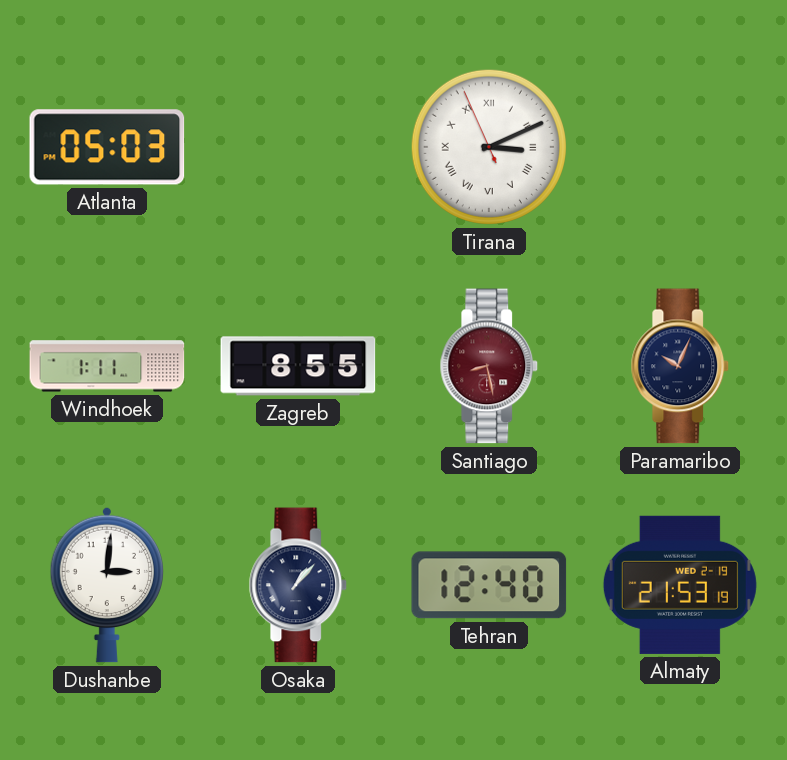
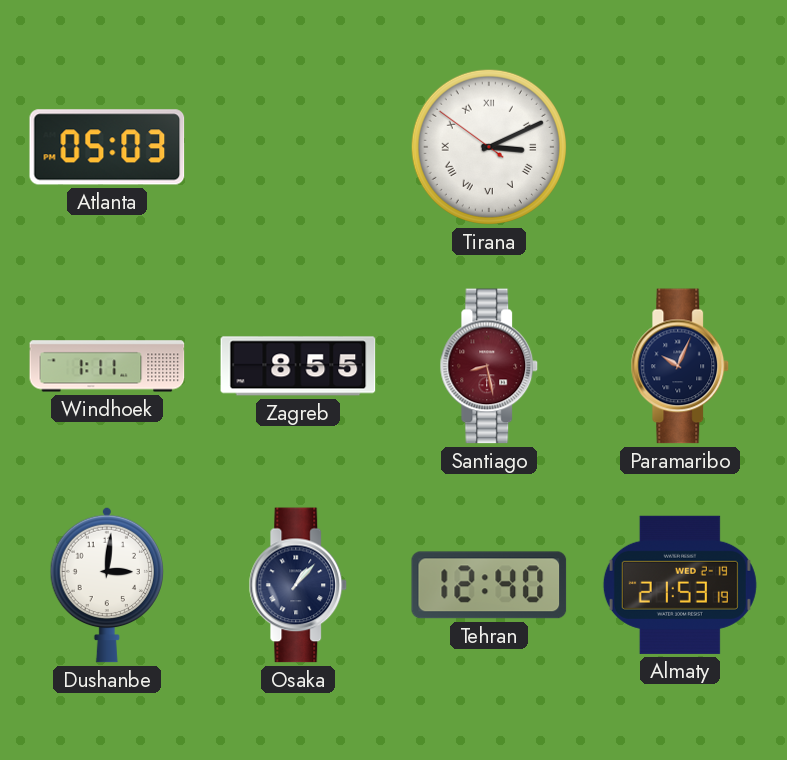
Tirana: 3:10:56 -> 3:10:51
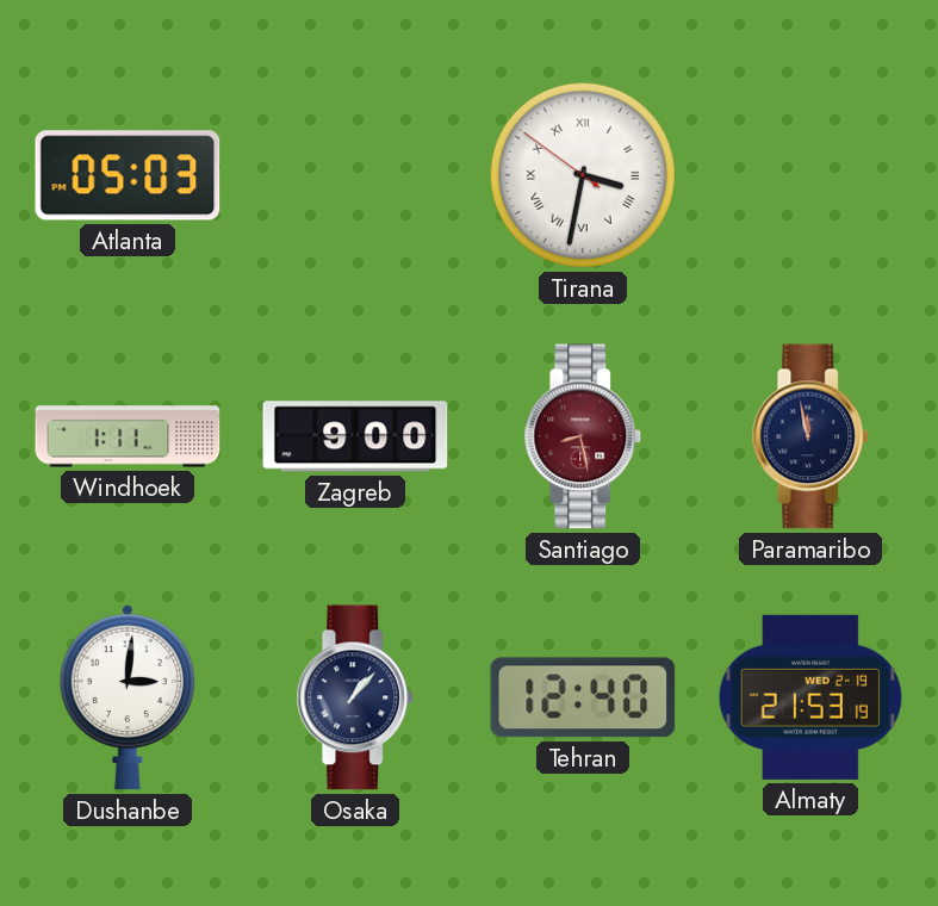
Tirana: 3:10 -> 3:31
Zagreb: 8:55 -> 9:00
Paramaribo: 10:04 -> 11:58
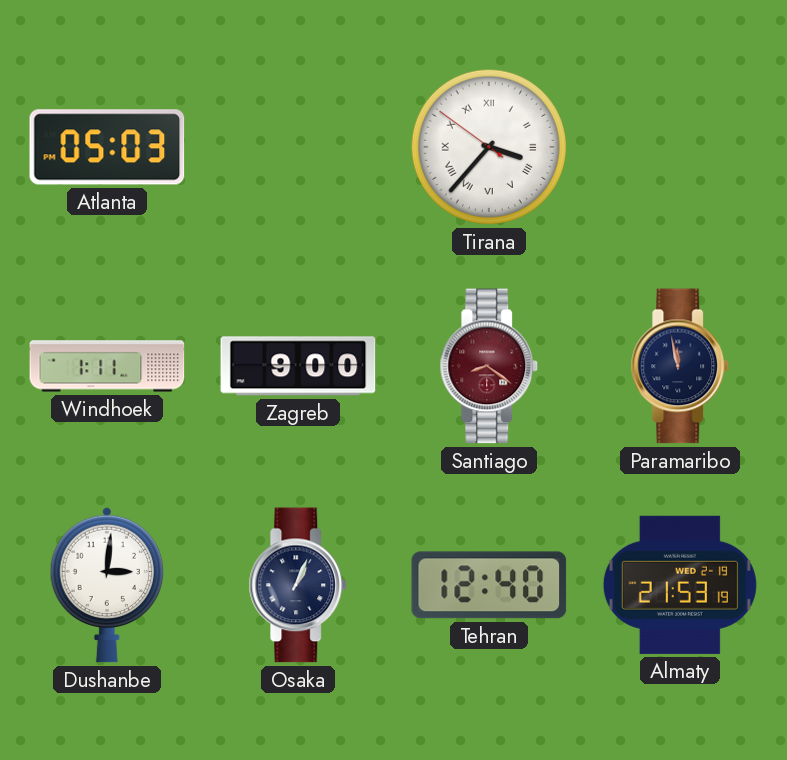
Tirana: 3:31 -> 3:36
Santiago: 8:28 -> 8:21
Osaka: 1:07 -> 1:04
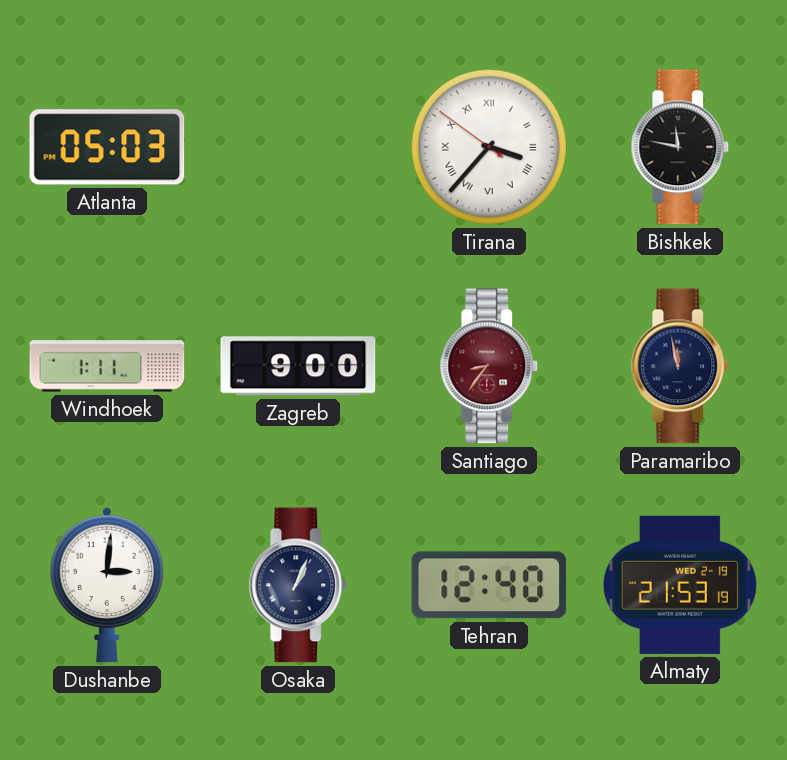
Bishkek: none -> 11:47
Santiago: 8:21 -> 8:36
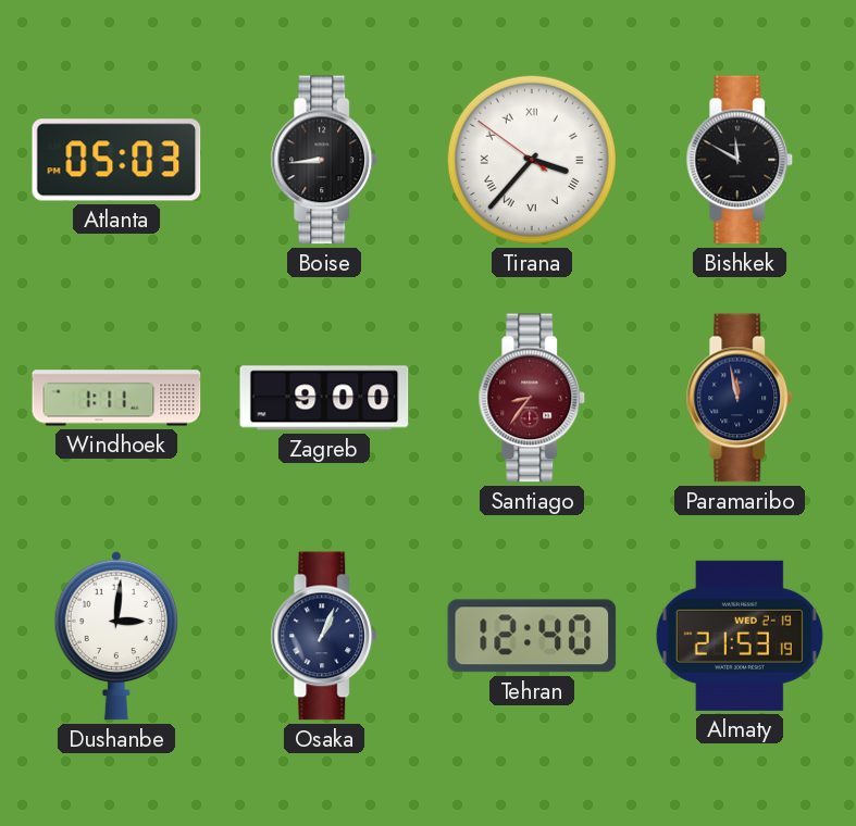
Boise: none -> 8:44
Bishkek: 11:47 -> 11:50
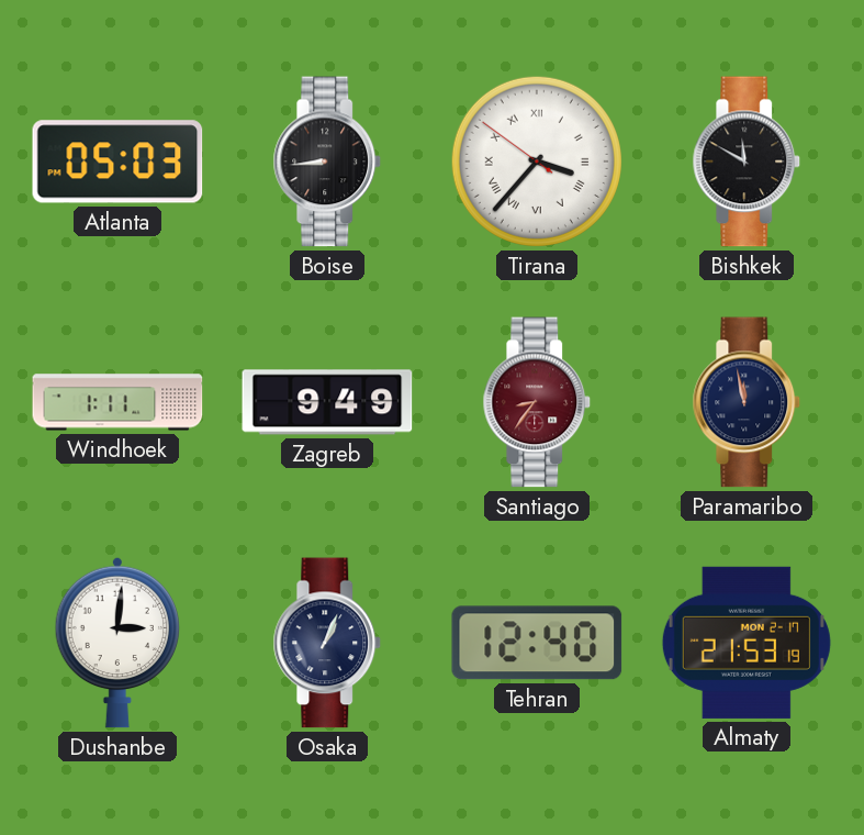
Zagreb: 9:00 -> 9:49
Almaty date: WED 2-19 -> MON 2-17
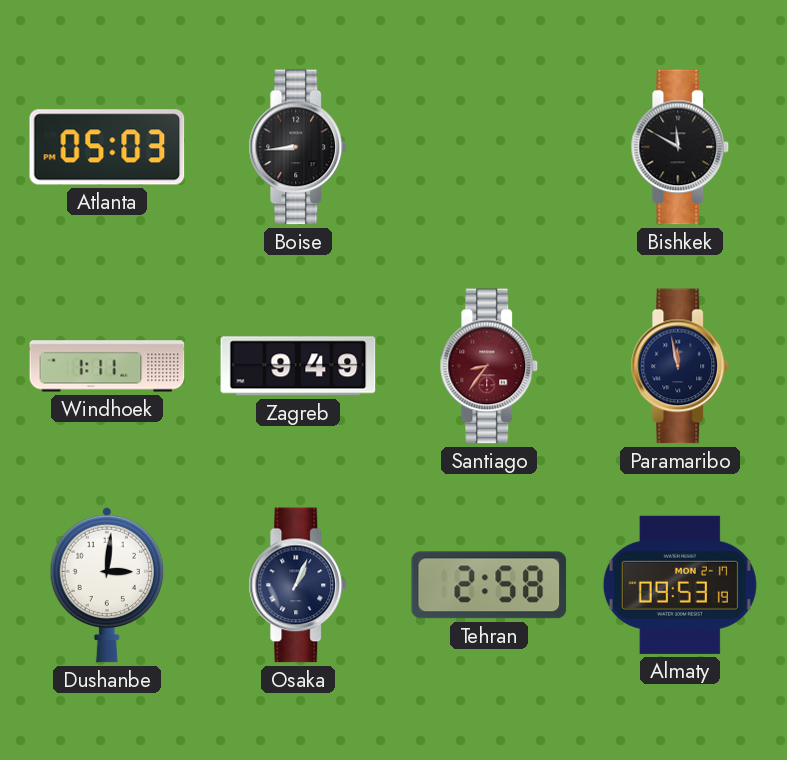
Tirana: 3:36 -> none
Tehran: 12:40 -> 2:58
Almaty: 21:53 -> 09:53
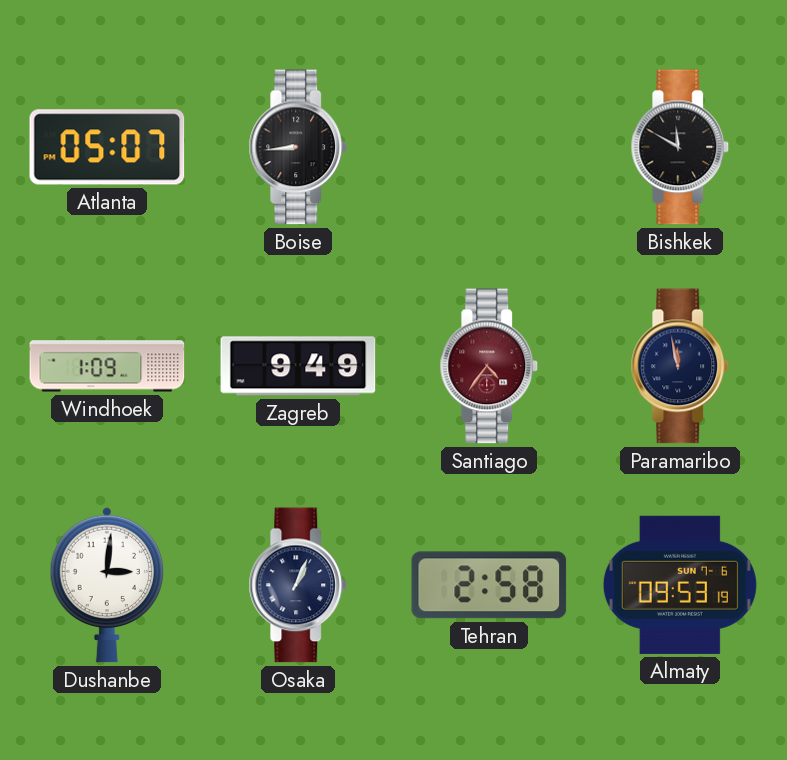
Atlanta: 05:03 -> 05:07
Windhoek: 1:11 -> 1:09
Santiago: 8:36 -> 4:36
Almaty date: MON 2-17 -> SUN 7-6
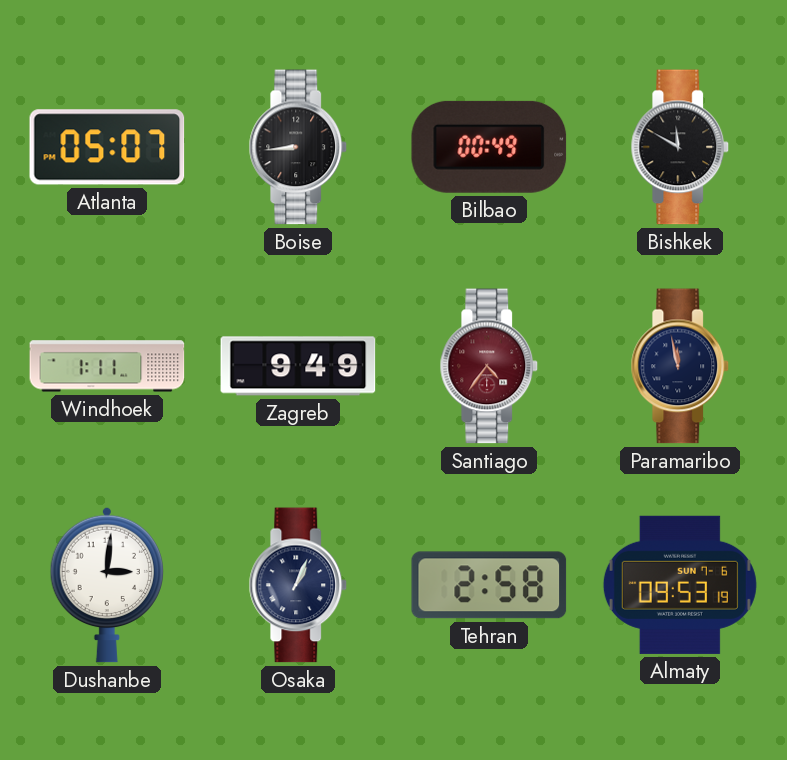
Bilbao: none -> 00:49
Windhoek: 1:09 -> 1:11
